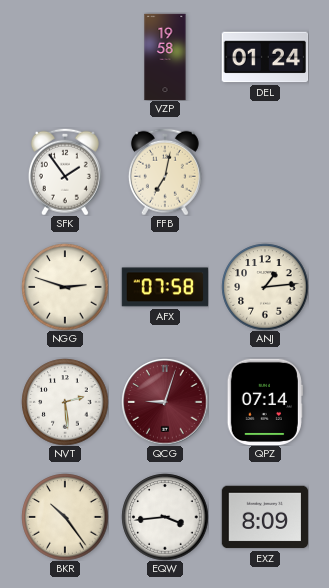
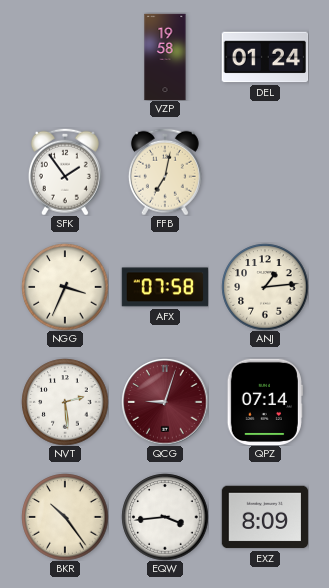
NGG: 2:48 -> 3:34
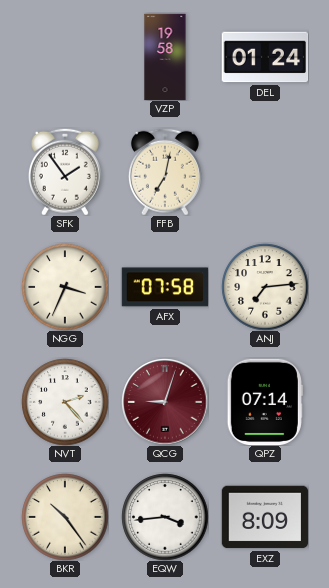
ANJ: 1:14 -> 7:14
NVT: 2:29 -> 2:23
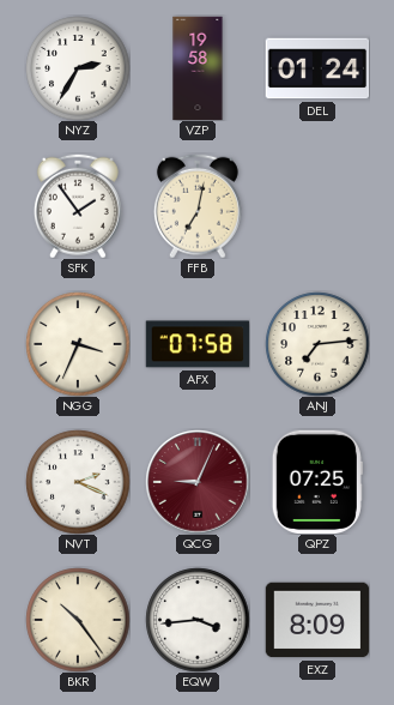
NYZ: none -> 2:35
NVT: 2:23 -> 2:19
QCG: 9:03 -> 9:04
QPZ: 07:14 -> 07:25
